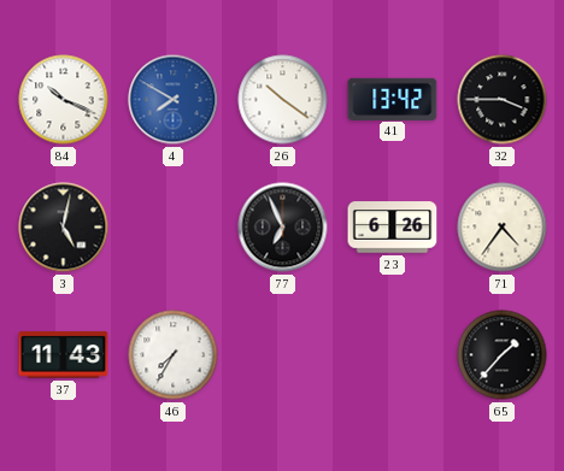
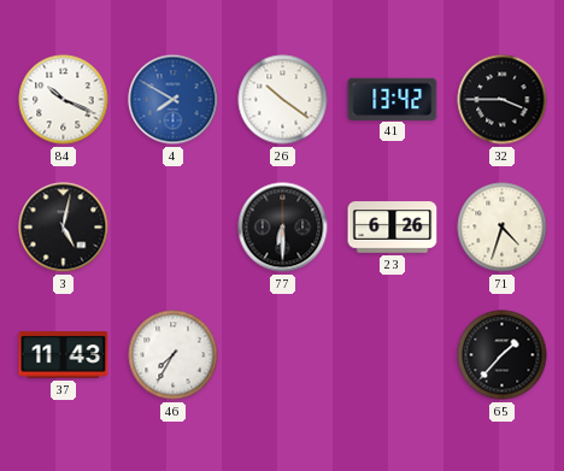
77: 6:56 -> 6:30
71: 4:36 -> 4:33
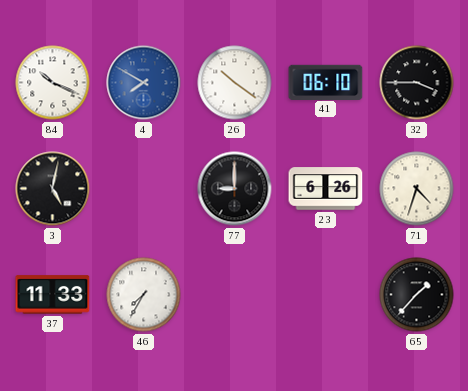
41: 13:42 -> 06:10
77: 6:30 -> 9:00
37: 11:43 -> 11:33
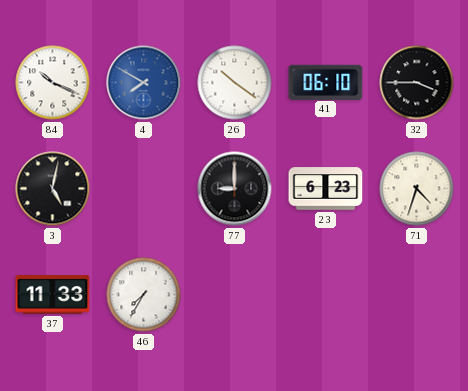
23: 6:26 -> 6:23
65: 1:37 -> none
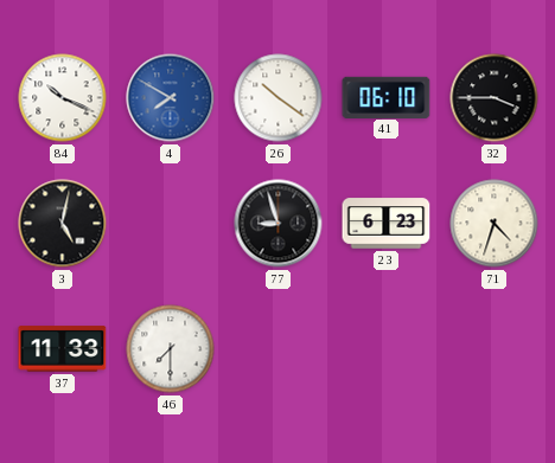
77: 9:00 -> 8:57
46: 7:35 -> 7:30
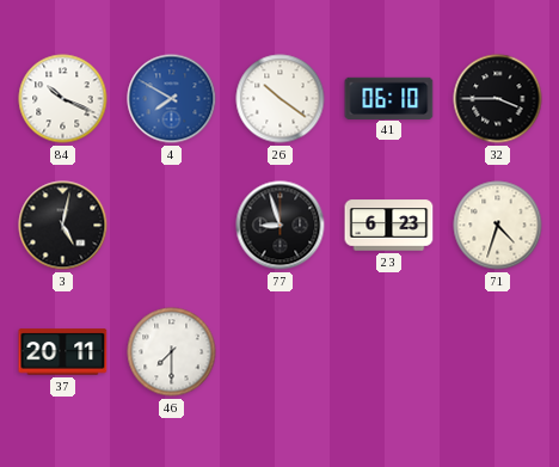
37: 11:33 -> 20:11
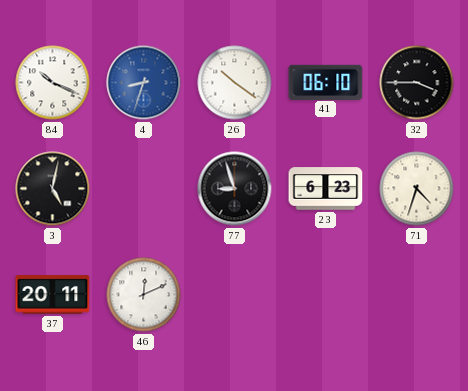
4: 7:50 -> 8:33
46: 7:30 -> 12:11
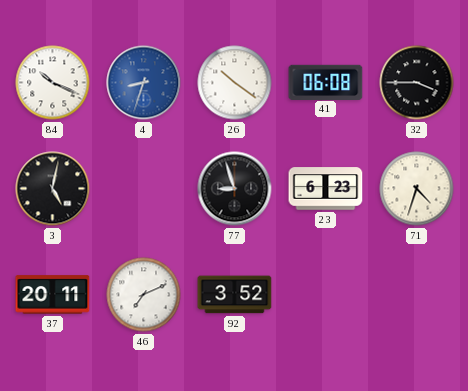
41: 06:10 -> 06:08
46: 12:11 -> 7:11
92: none -> 3:52
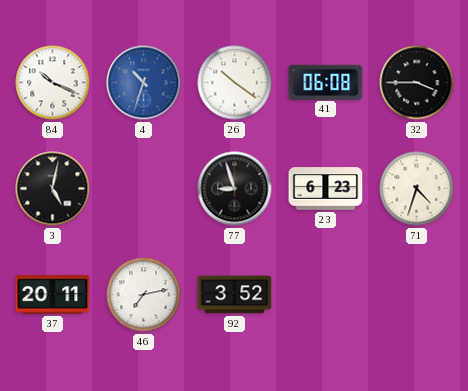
4: 8:33 -> 10:33
46: 7:11 -> 7:13
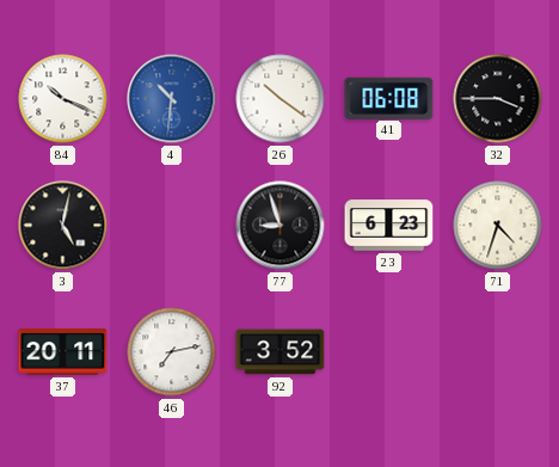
4: 10:33 -> 10:31
